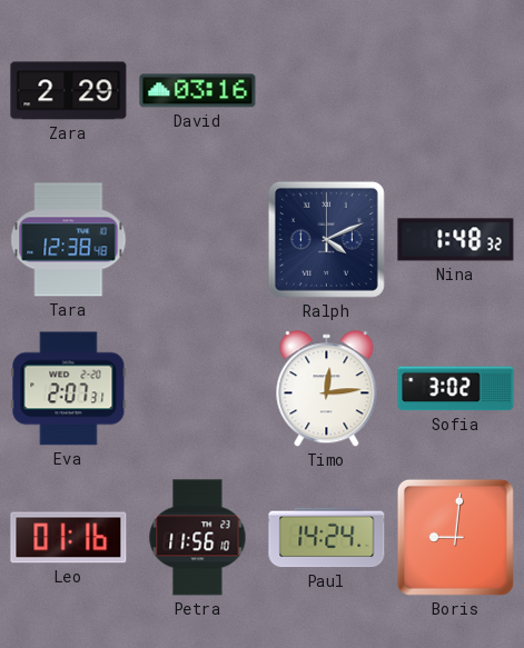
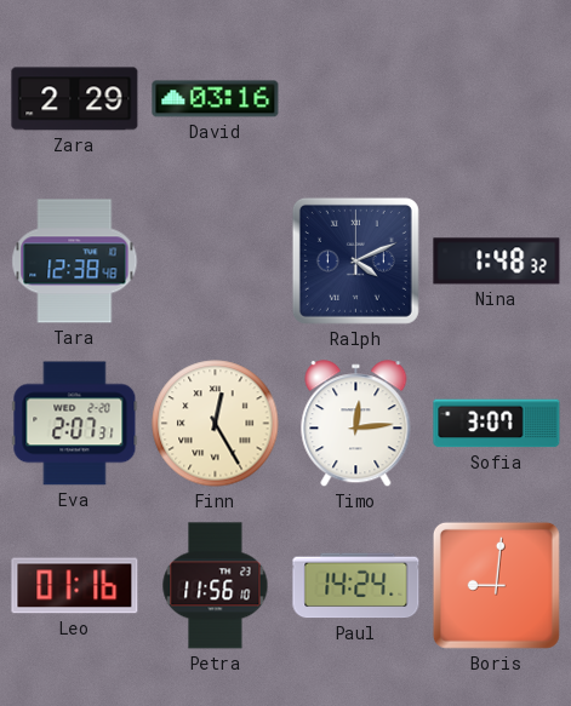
Finn: none -> 12:25
Sofia: 3:02 -> 3:07
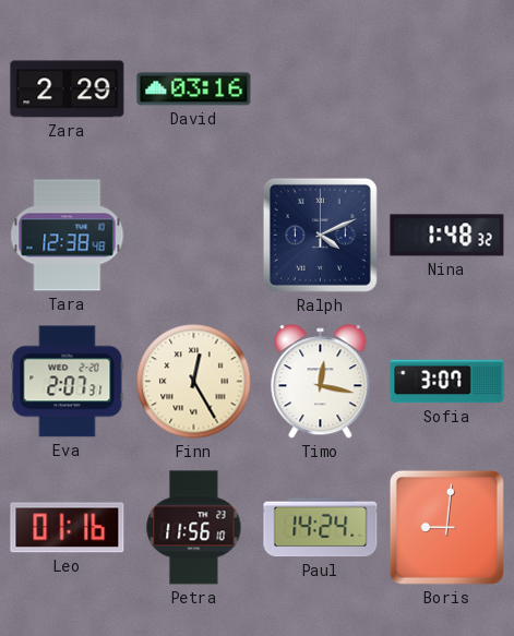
Timo: 12:14 -> 12:17
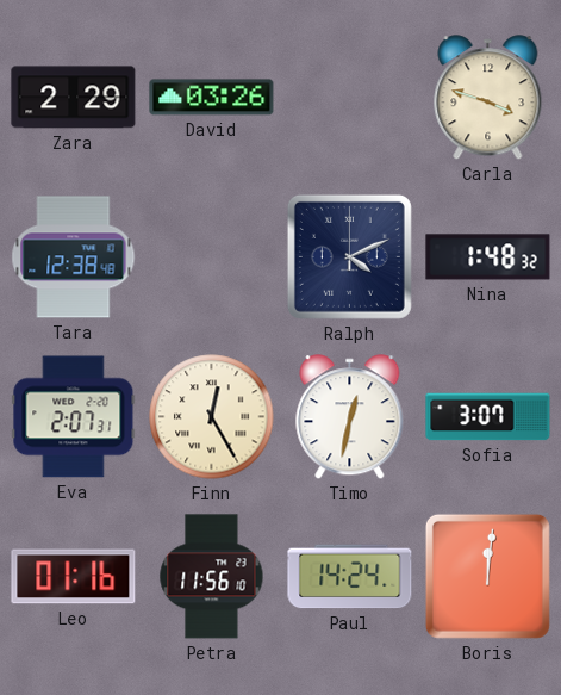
David: 03:16 -> 03:26
Carla: none -> 3:48
Timo: 12:17 -> 12:32
Boris: 9:01 -> 12:01
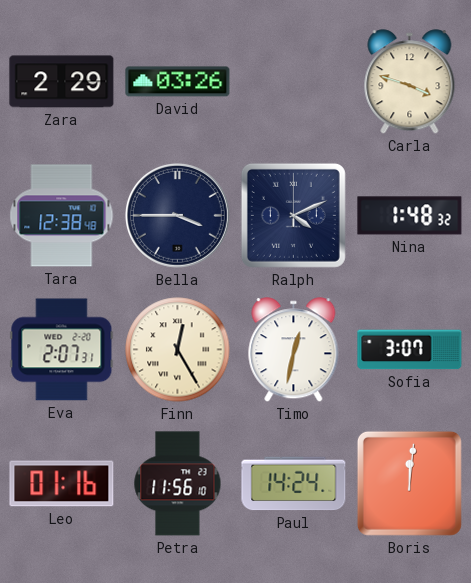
Bella: none -> 3:45
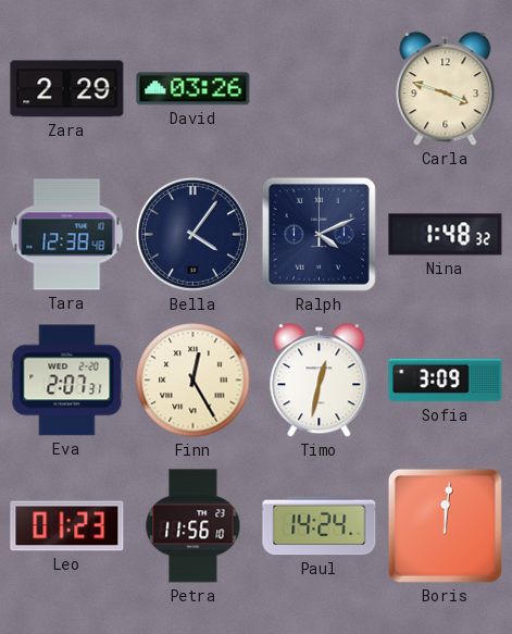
Bella: 3:45 -> 4:06
Sofia: 3:07 -> 3:09
Leo: 01:16 -> 01:23
